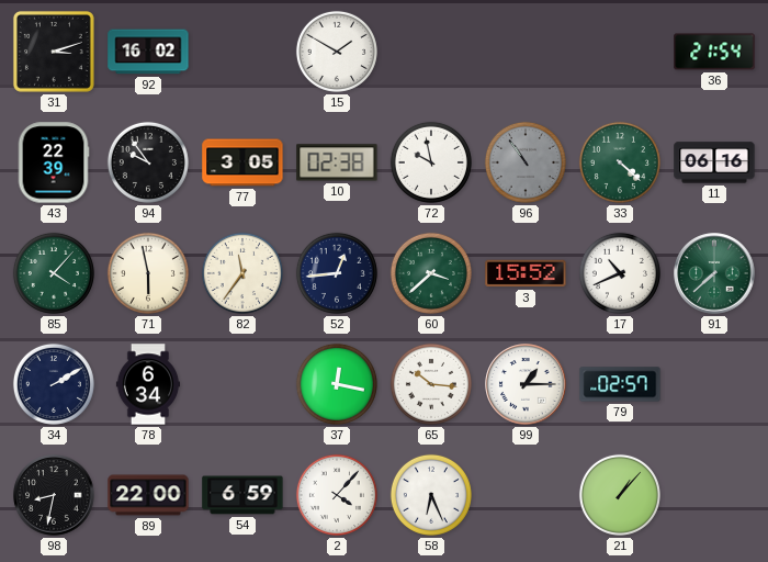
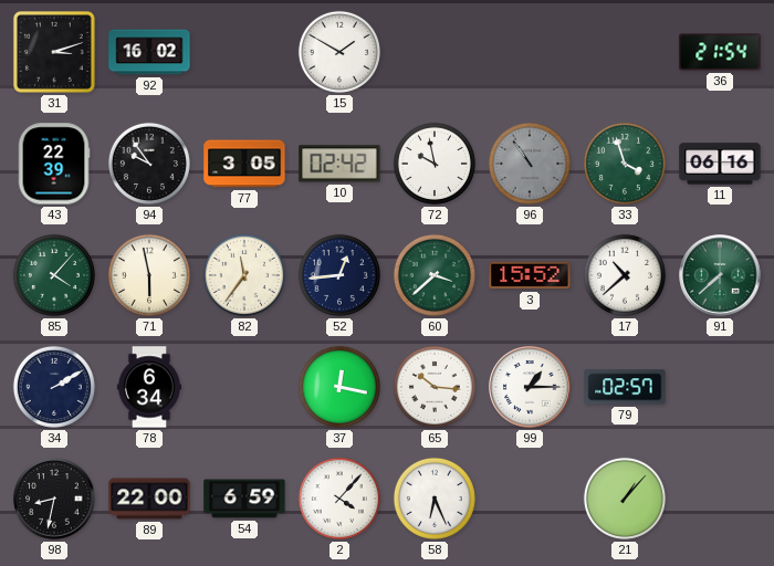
10: 02:38 -> 02:42
33: 4:22 -> 3:57
17: 10:41 -> 10:38
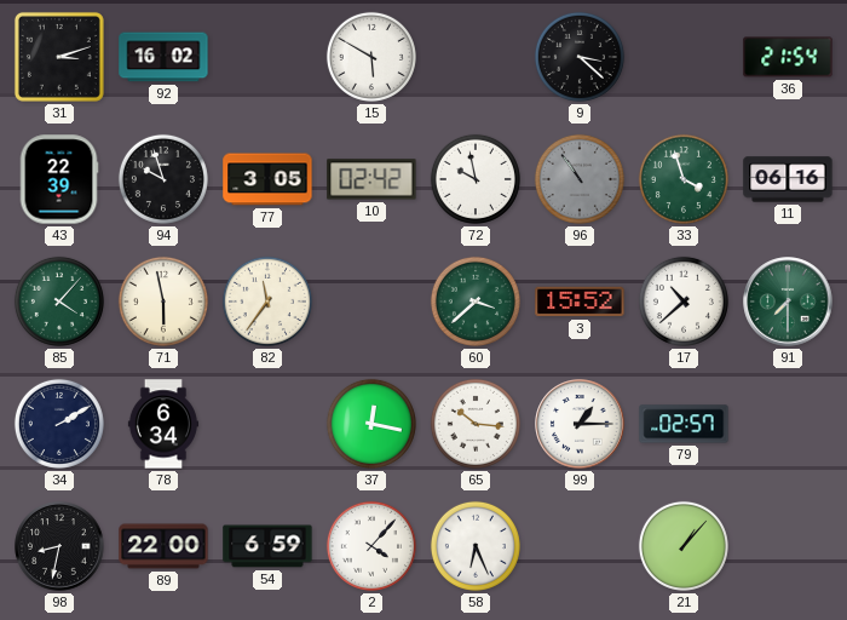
15: 1:50 -> 5:50
9: none -> 3:22
94: 9:54 -> 9:57
52: 12:44 -> none
91: 7:38 -> 7:30
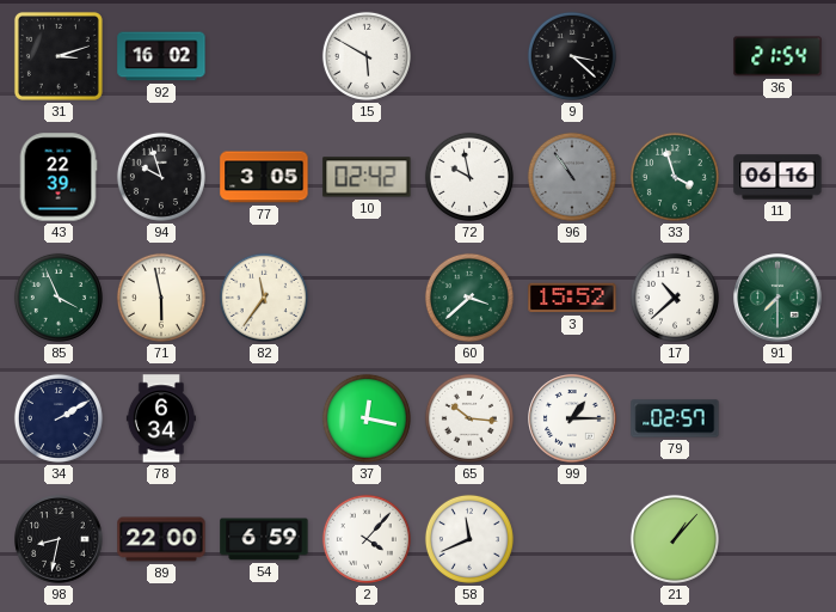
85: 4:07 -> 3:56
58: 6:26 -> 11:41
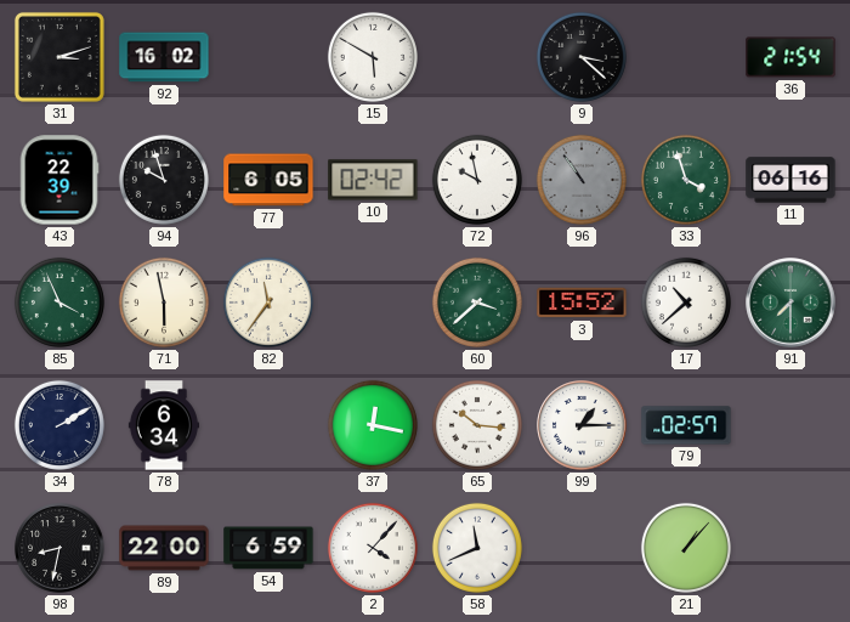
77: 3:05 -> 6:05
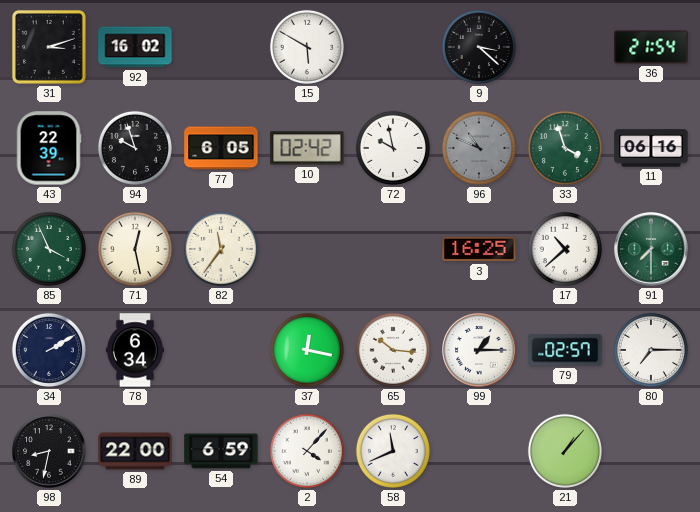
96: 10:54 -> 10:49
71: 5:58 -> 12:28
60: 3:38 -> none
3: 15:52 -> 16:25
80: none -> 7:15
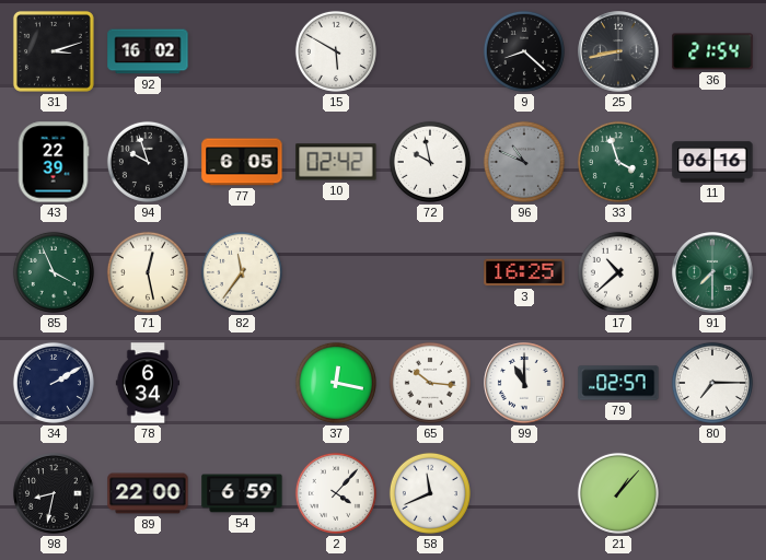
9: 3:22 -> 8:22
25: none -> 8:43
99: 1:15 -> 11:00
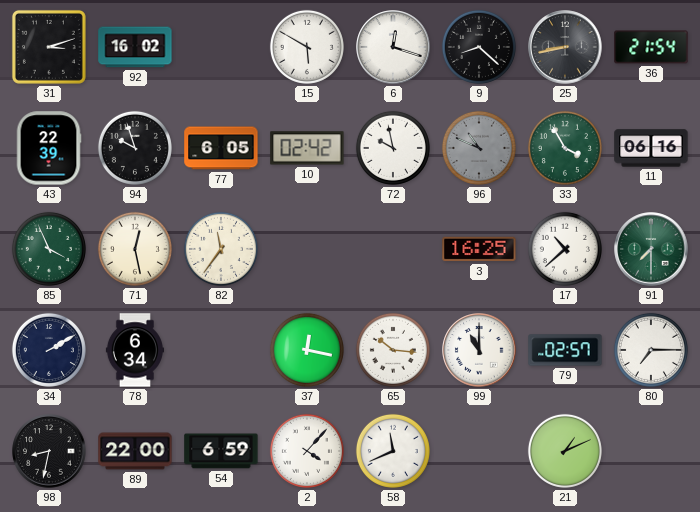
6: none -> 12:18
33: 3:57 -> 3:55
21: 1:07 -> 1:11
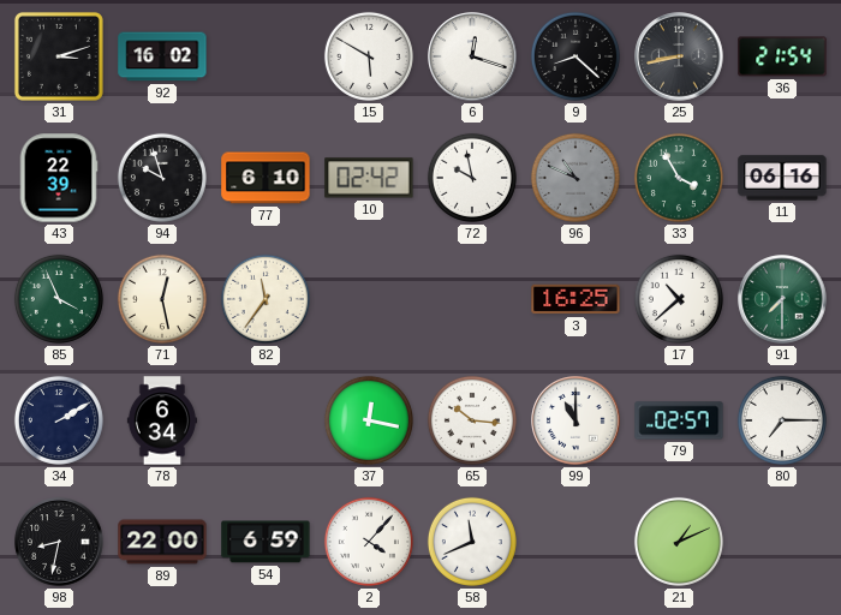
77: 6:05 -> 6:10
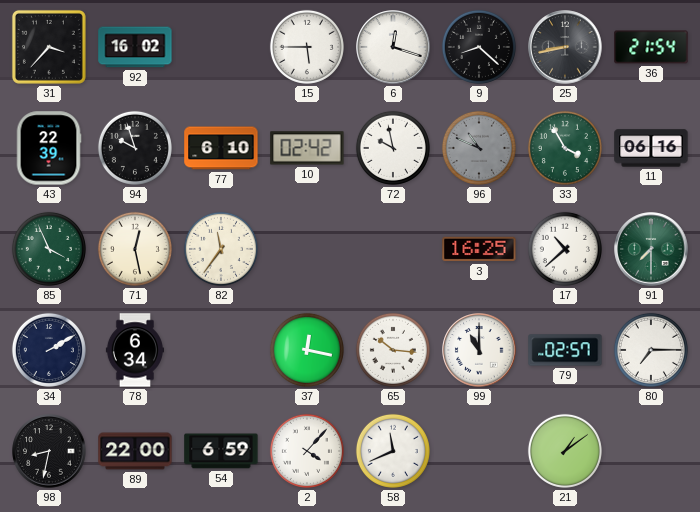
31: 3:12 -> 3:37
15: 5:50 -> 5:45
21: 1:11 -> 1:09
